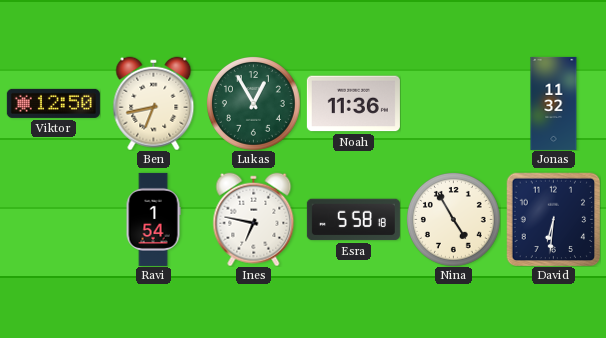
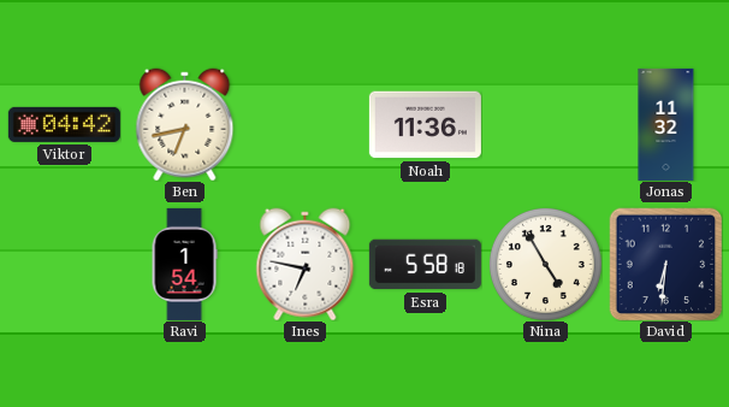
Viktor: 12:50 -> 04:42
Lukas: 12:55 -> none
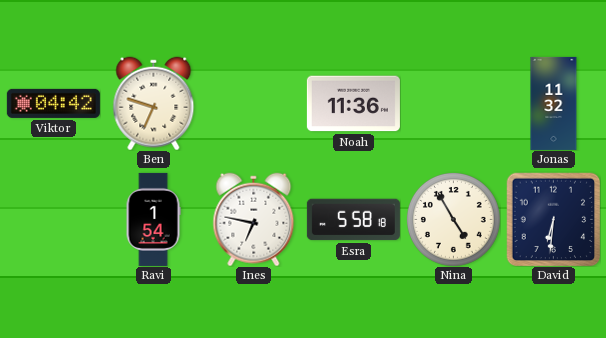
Ben: 6:43 -> 6:48
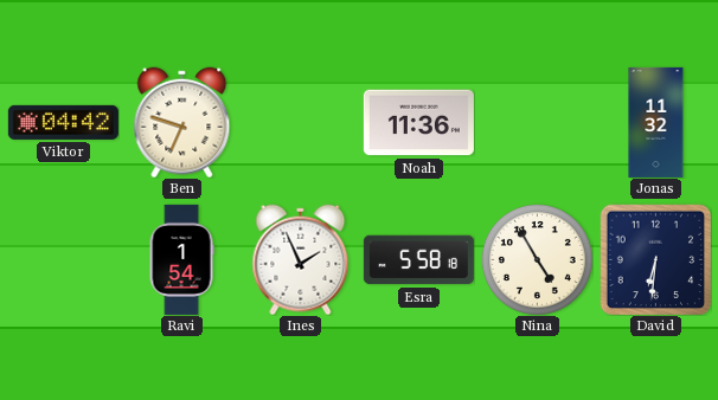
Ines: 6:47 -> 1:56
